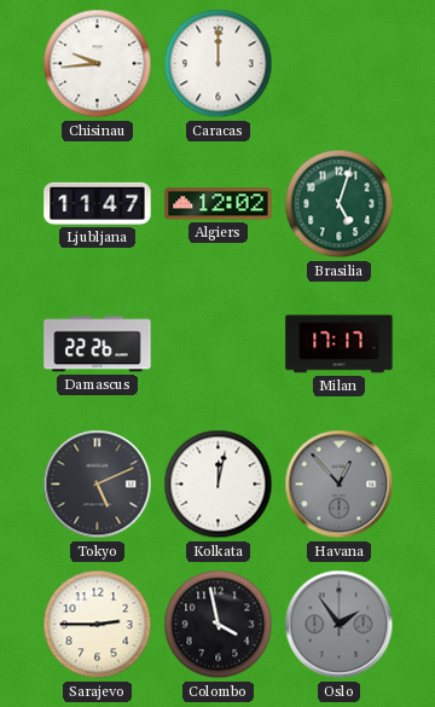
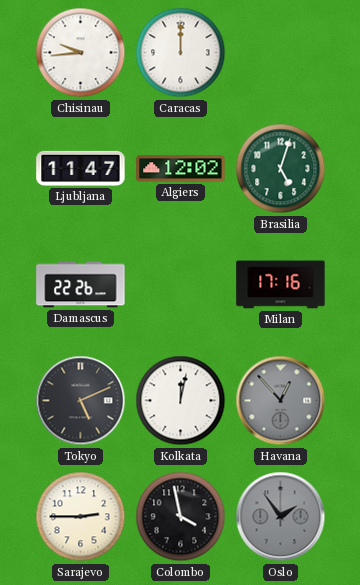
Milan: 17:17 -> 17:16
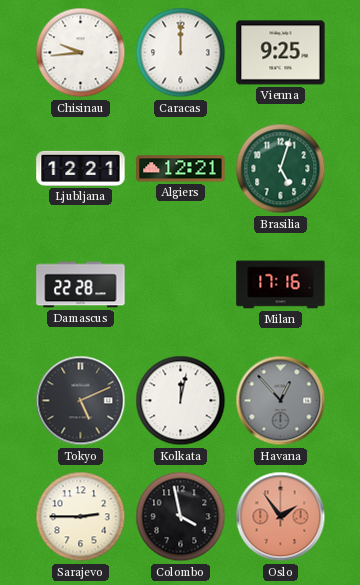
Vienna: none -> 9:25
Ljubljana: 11:47 -> 12:21
Algiers: 12:02 -> 12:21
Damascus: 22:26 -> 22:28
Oslo dial: grey -> salmon
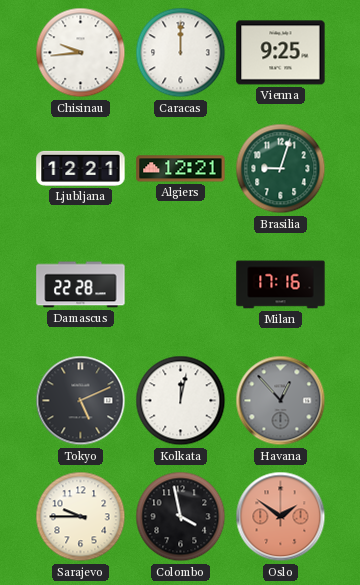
Brasilia: 5:03 -> 9:03
Sarajevo: 2:45 -> 9:45
Oslo: 1:54 -> 1:51
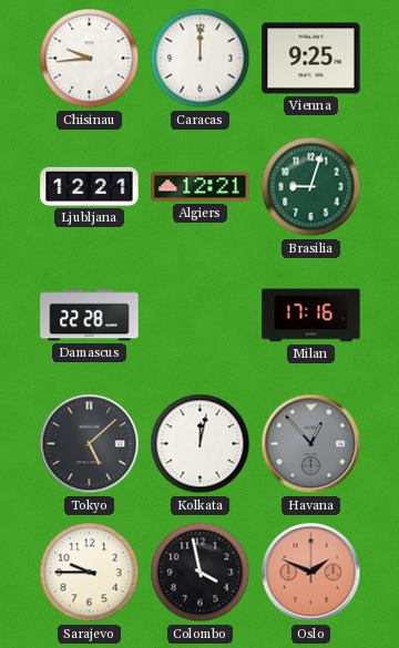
Tokyo: 5:11 -> 5:08
Oslo: 1:51 -> 1:49
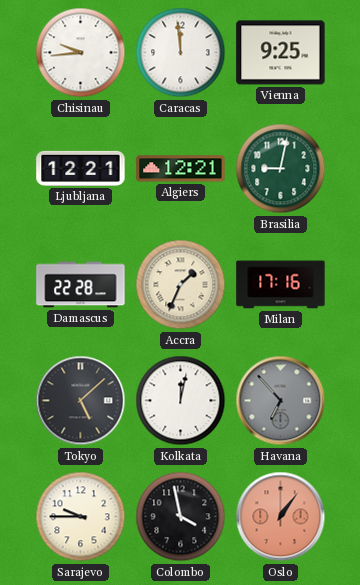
Caracas: 12:00 -> 11:59
Brasilia: 9:03 -> 9:02
Accra: none -> 1:34
Havana: 12:53 -> 6:53
Oslo: 1:49 -> 1:06
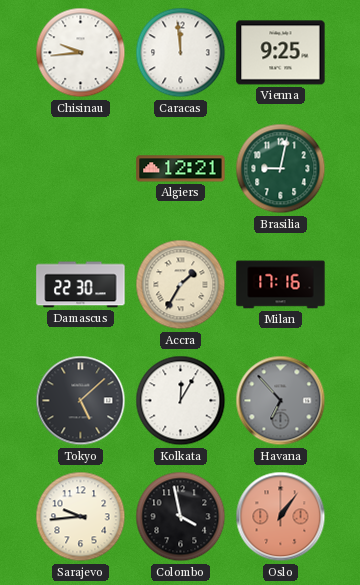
Ljubljana: 12:21 -> none
Damascus: 22:28 -> 22:30
Accra: 1:34 -> 1:35
Kolkata: 12:02 -> 12:05
Sarajevo: 9:45 -> 9:44
